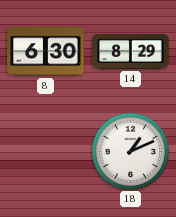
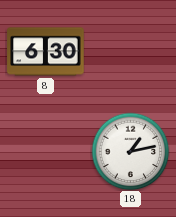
14: 8:29 -> none
18: 1:11 -> 1:13
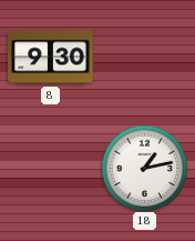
8: 6:30 -> 9:30
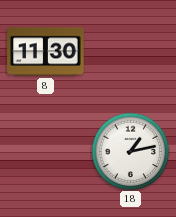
8: 9:30 -> 11:30
